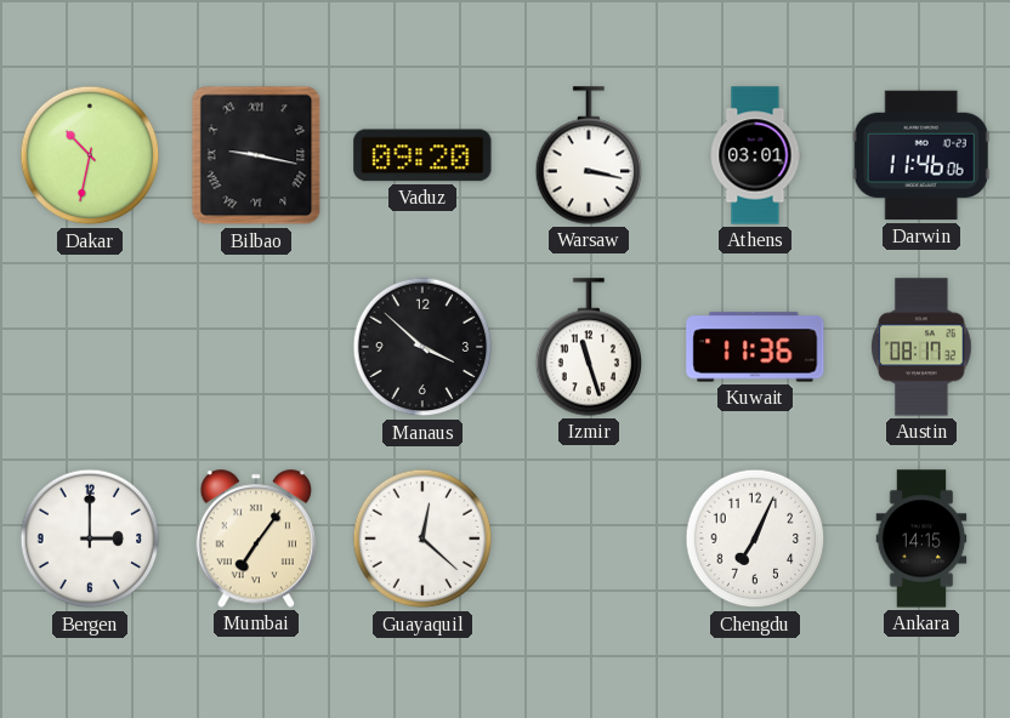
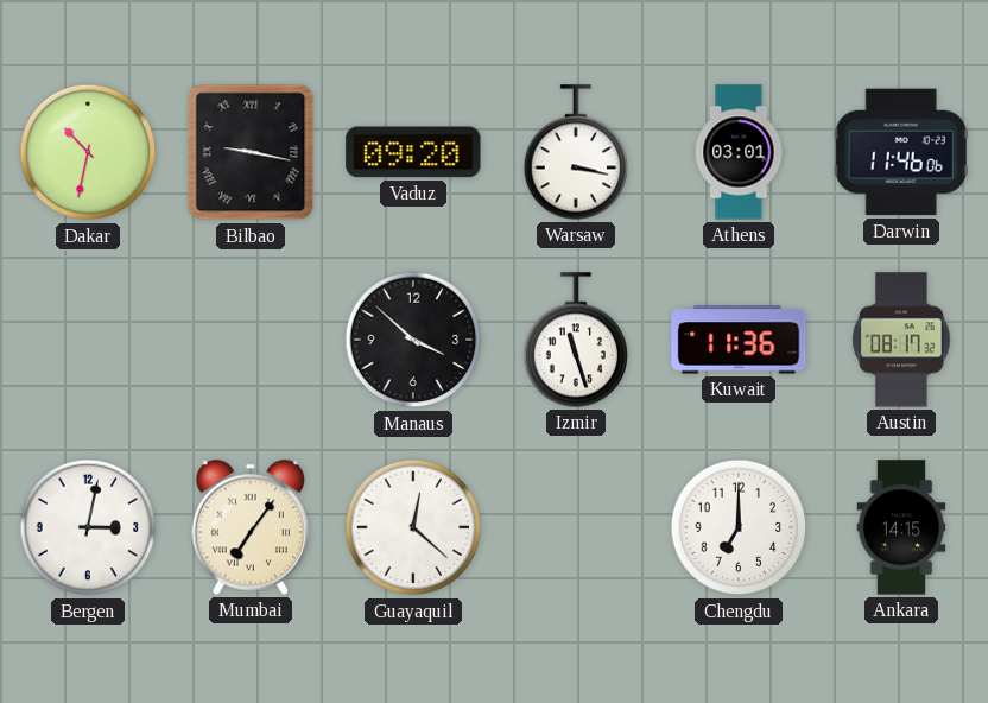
Bergen: 3:00 -> 3:02
Chengdu: 7:04 -> 7:00
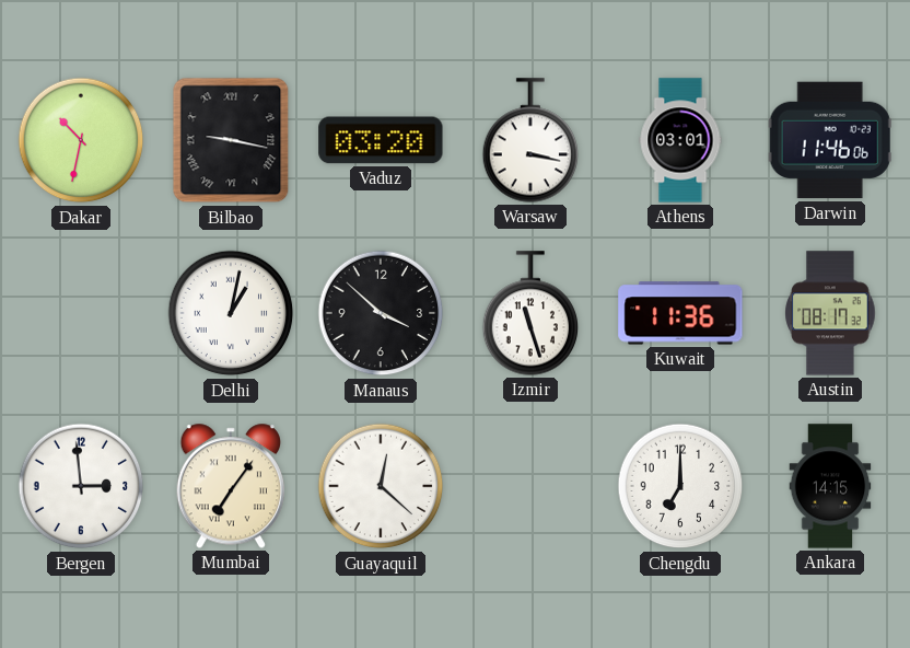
Vaduz: 09:20 -> 03:20
Delhi: none -> 1:02
Bergen: 3:02 -> 2:59
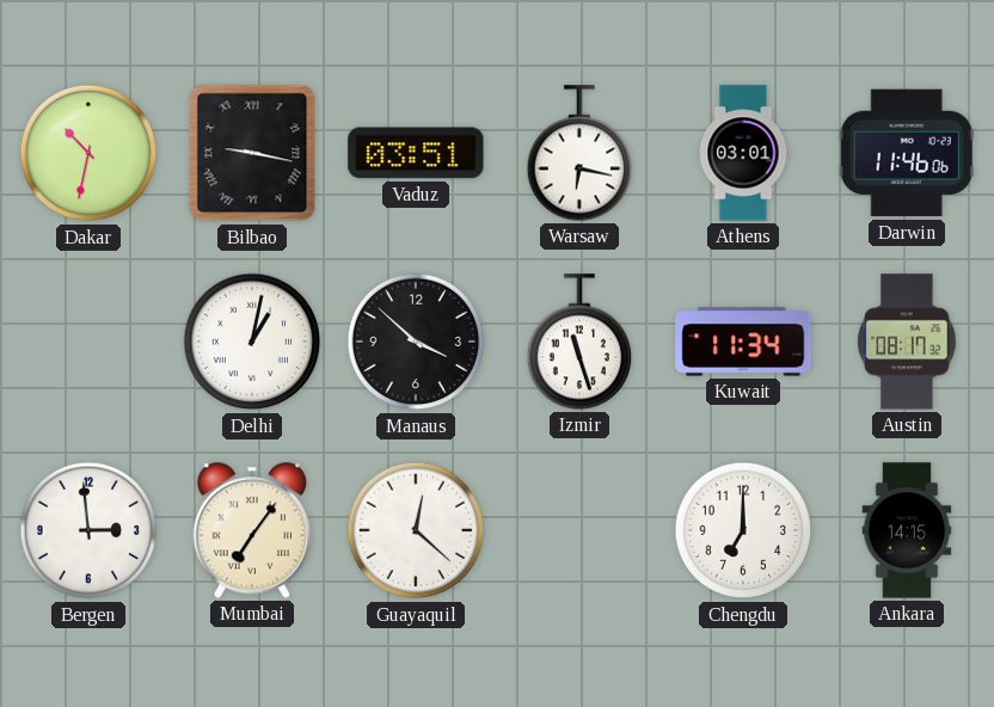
Vaduz: 03:20 -> 03:51
Warsaw: 3:17 -> 6:17
Kuwait: 11:36 -> 11:34
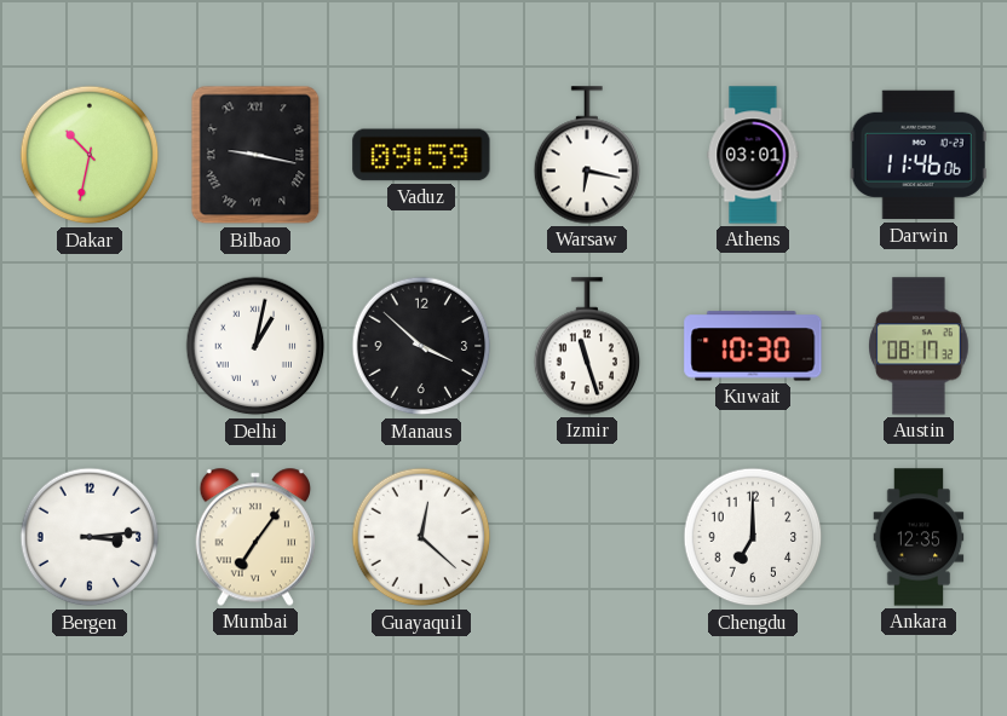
Vaduz: 03:51 -> 09:59
Kuwait: 11:34 -> 10:30
Bergen: 2:59 -> 3:14
Ankara: 14:15 -> 12:35
